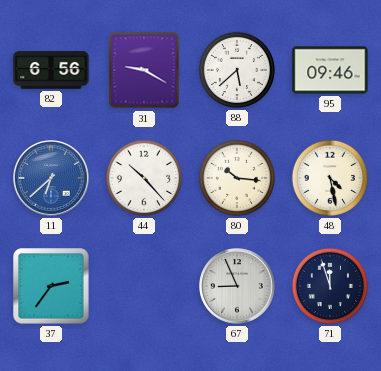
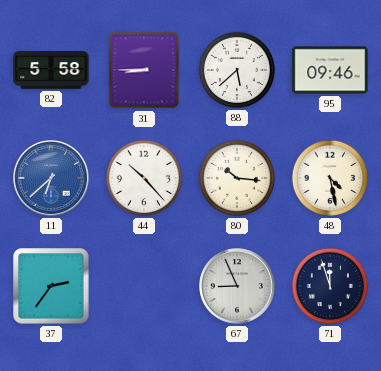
82: 6:56 -> 5:58
31: 9:20 -> 8:45
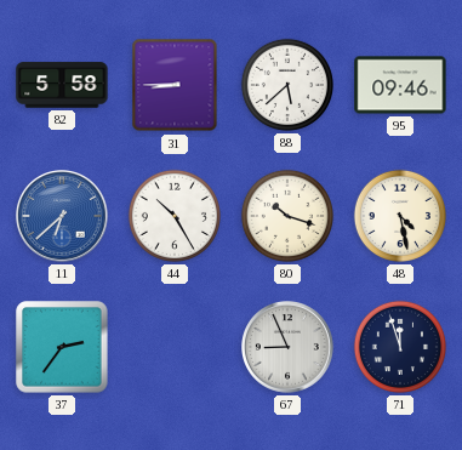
44: 10:23 -> 10:25
80: 10:16 -> 10:18
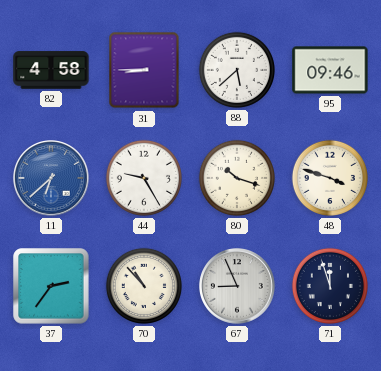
82: 5:58 -> 4:58
44: 10:25 -> 9:25
48: 4:28 -> 3:48
70: none -> 10:53
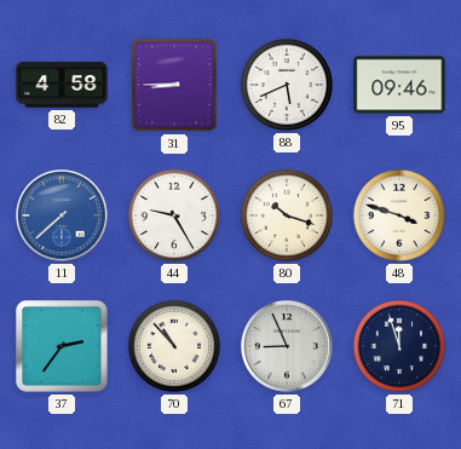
88: 5:38 -> 5:41
11: 6:38 -> 7:38
